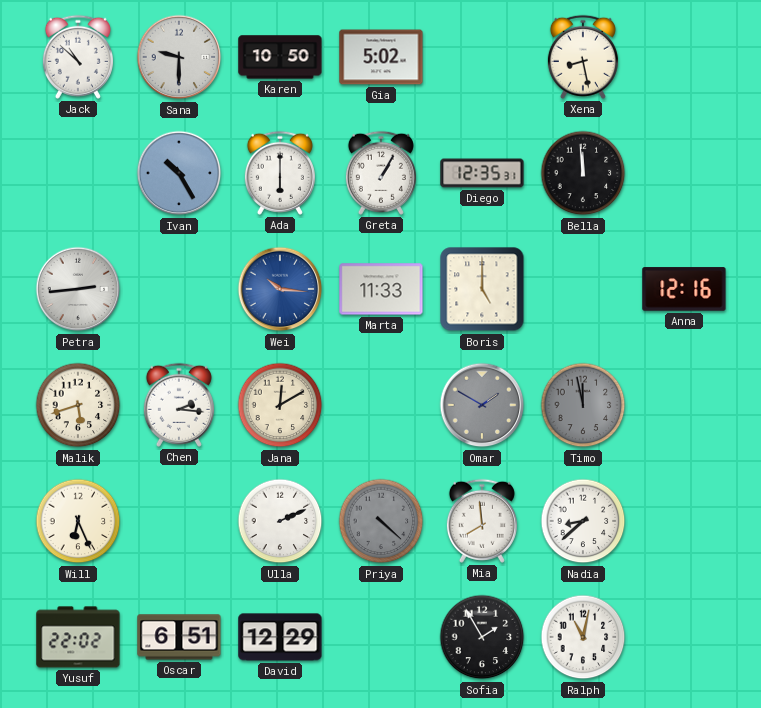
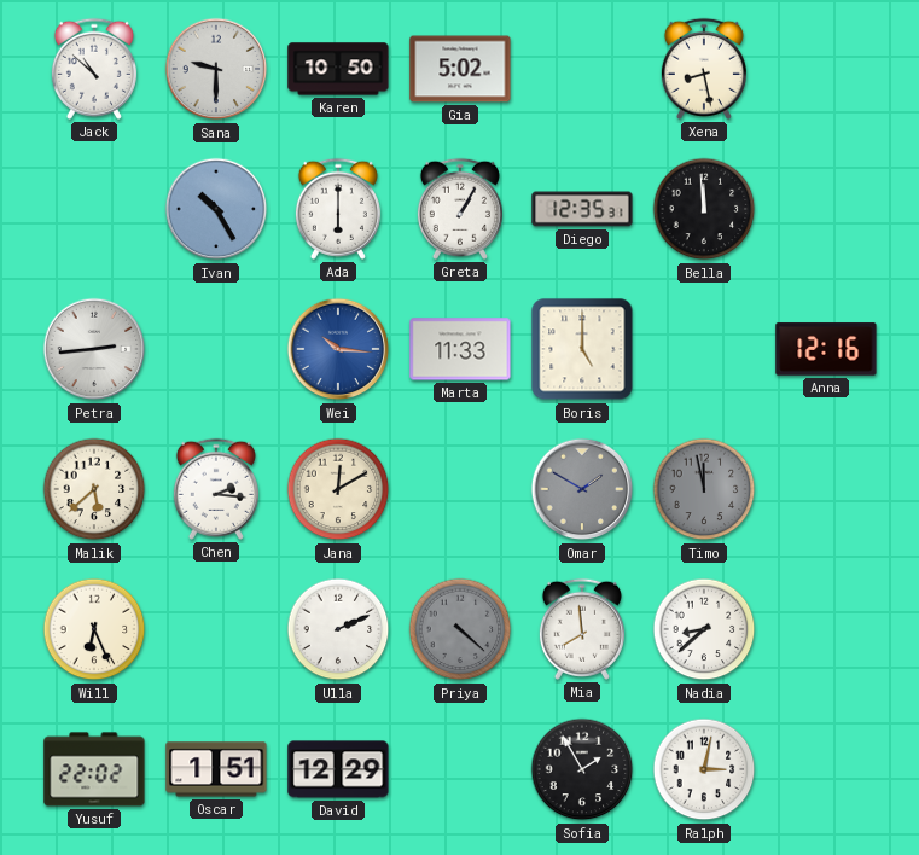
Malik: 5:42 -> 5:38
Oscar: 6:51 -> 1:51
Ralph: 11:02 -> 3:02
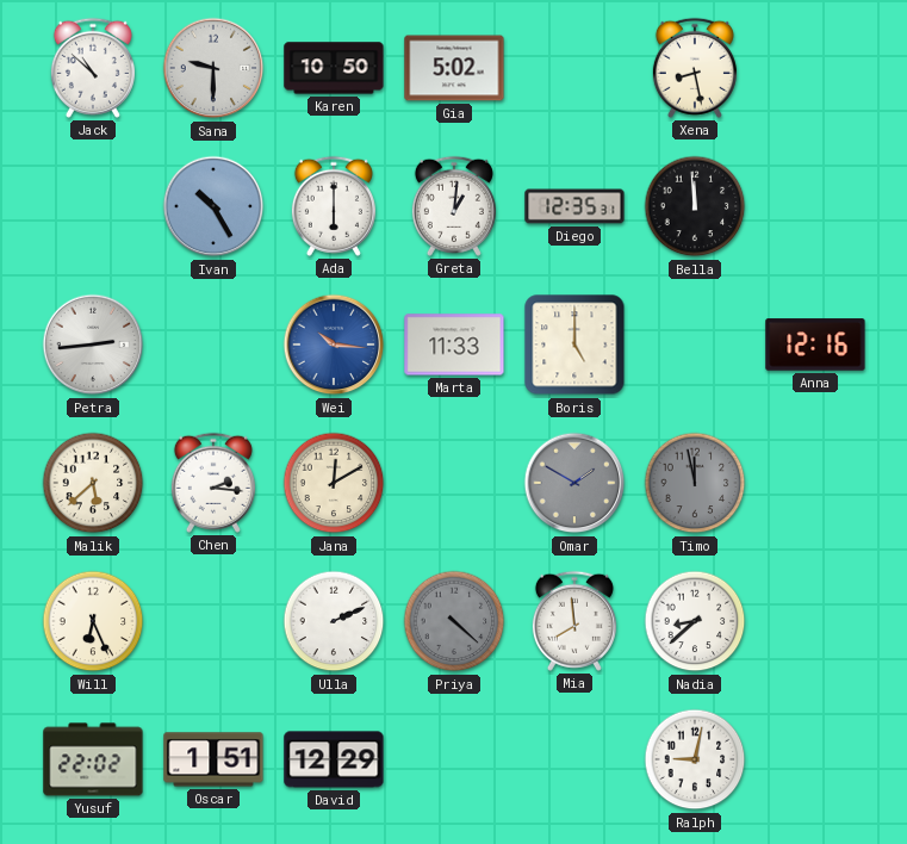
Greta: 1:05 -> 1:01
Sofia: 1:55 -> none
Ralph: 3:02 -> 9:02
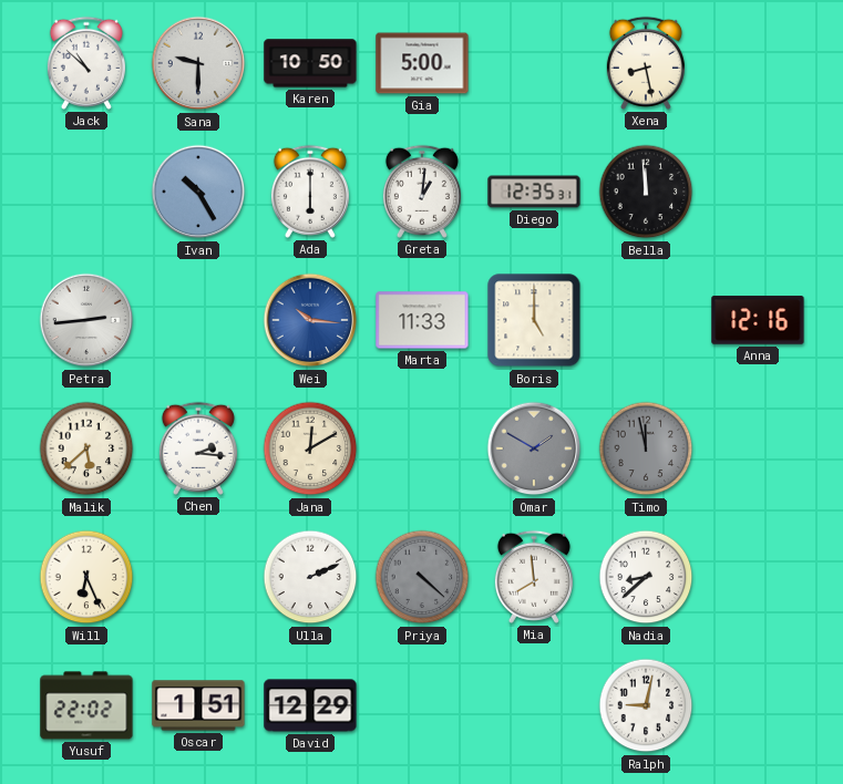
Gia: 5:02 -> 5:00
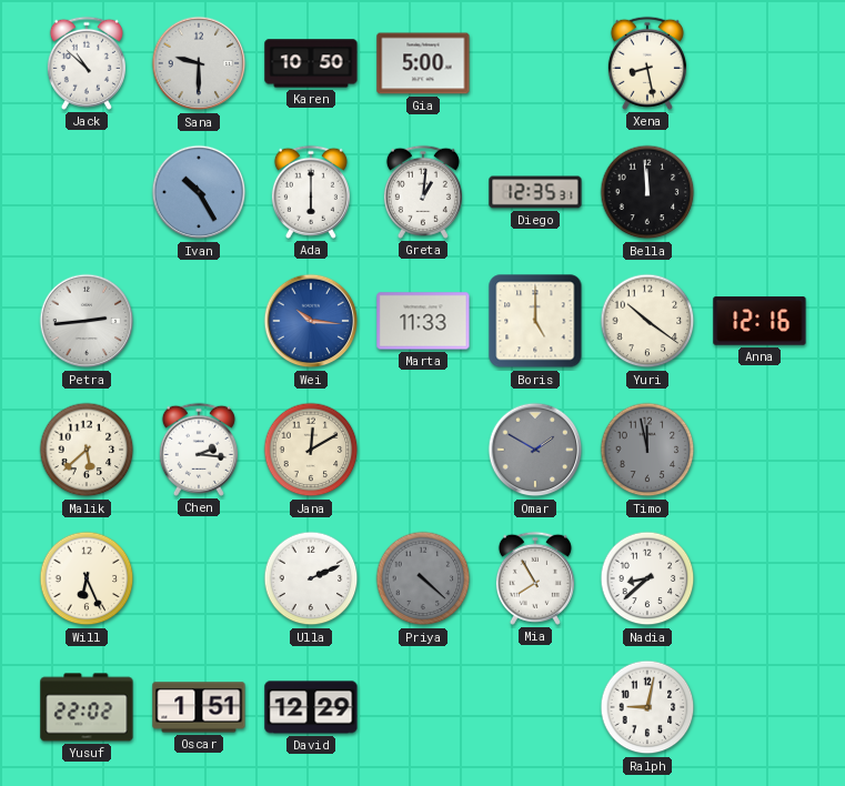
Yuri: none -> 10:21
Mia: 7:59 -> 7:55
